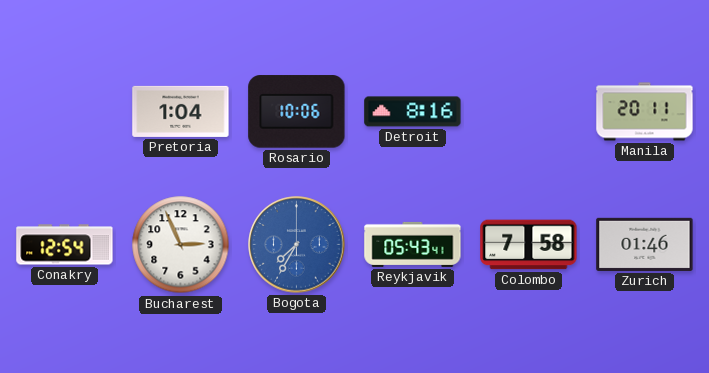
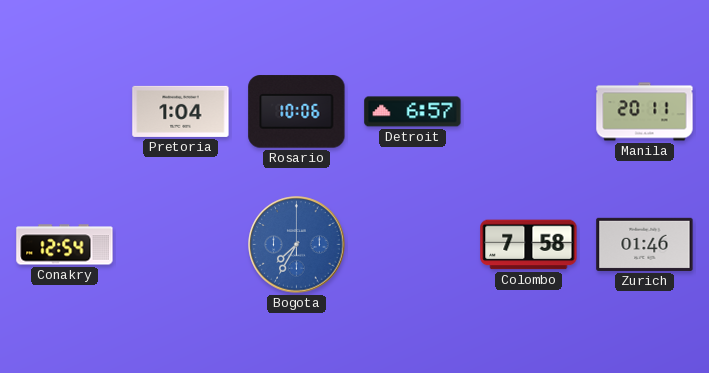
Detroit: 8:16 -> 6:57
Bucharest: 2:56 -> none
Reykjavik: 05:43 -> none
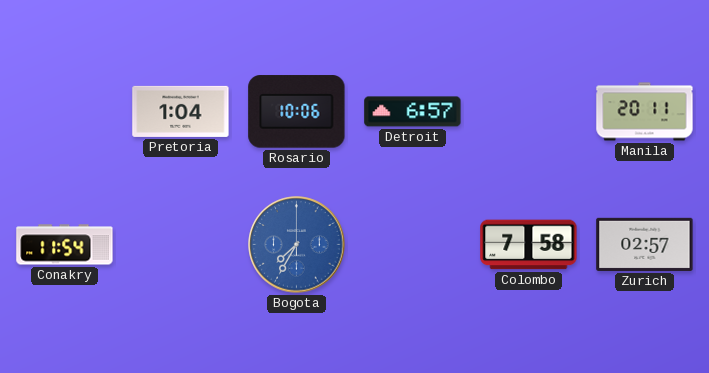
Conakry: 12:54 -> 11:54
Zurich: 01:46 -> 02:57
